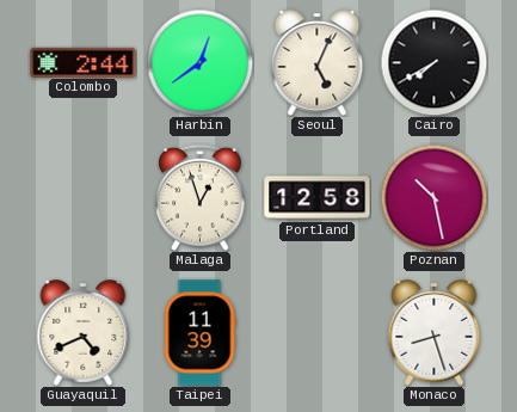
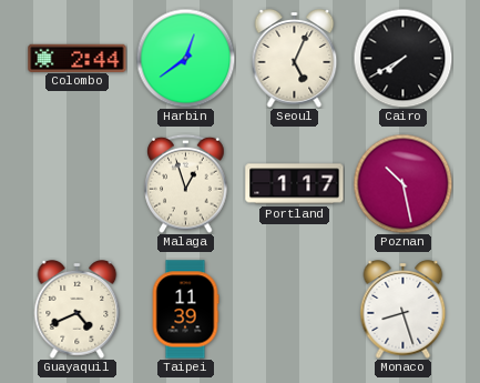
Portland: 12:58 -> 1:17
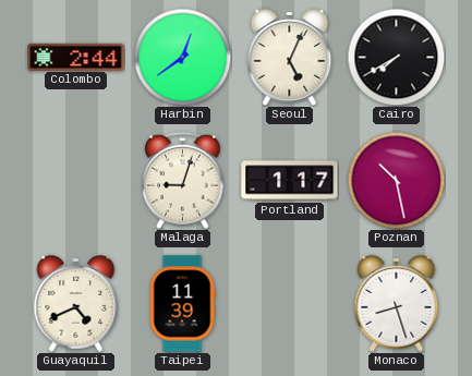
Malaga: 12:57 -> 9:03
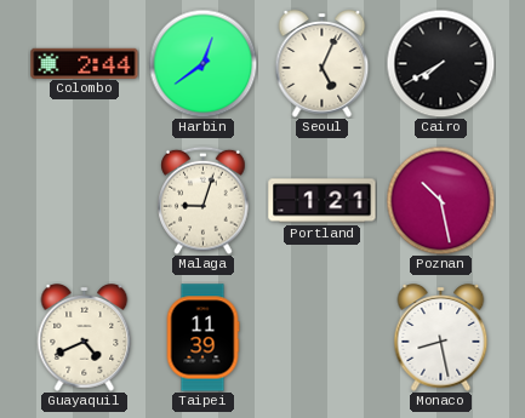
Portland: 1:17 -> 1:21
Monaco: 8:27 -> 8:28
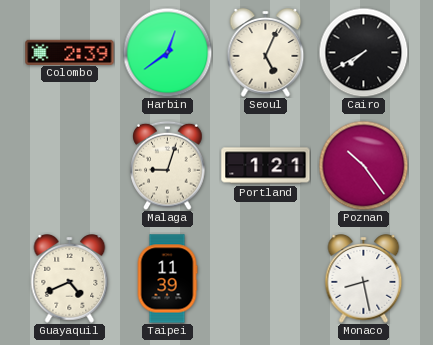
Colombo: 2:44 -> 2:39
Poznan: 10:28 -> 10:24
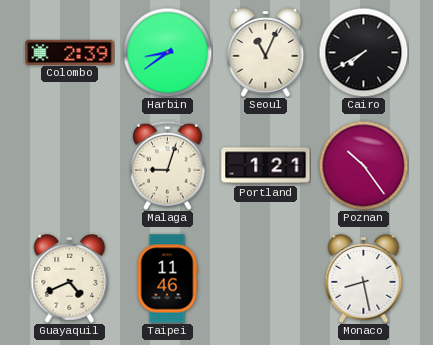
Harbin: 12:39 -> 8:39
Seoul: 5:04 -> 11:04
Taipei: 11:39 -> 11:46
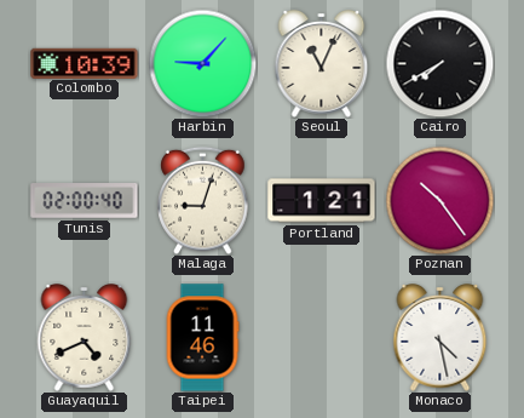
Colombo: 2:39 -> 10:39
Harbin: 8:39 -> 9:07
Tunis: none -> 02:00
Monaco: 8:28 -> 4:28
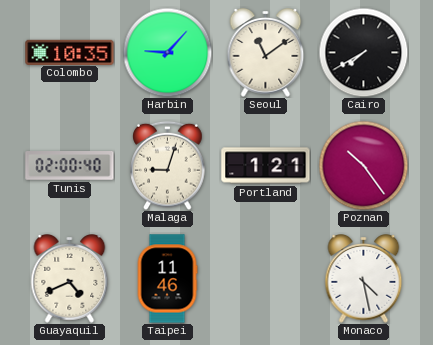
Colombo: 10:39 -> 10:35
Seoul: 11:04 -> 11:09
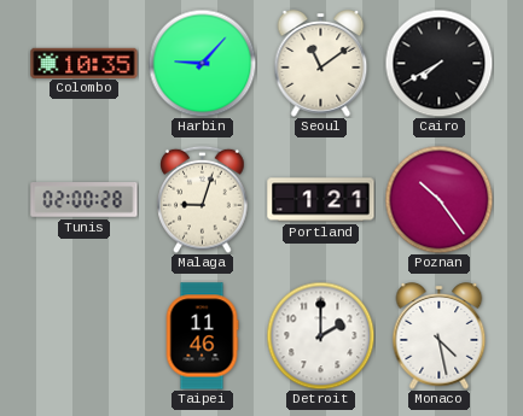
Tunis: 02:00:40 -> 02:00:28
Guayaquil: 4:41 -> none
Detroit: none -> 2:00
